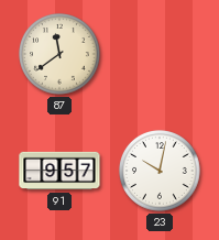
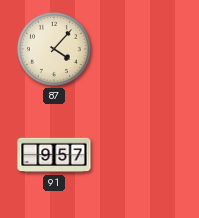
87: 11:39 -> 4:07
23: 10:02 -> none
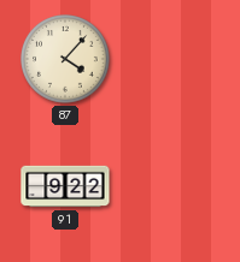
91: 9:57 -> 9:22
